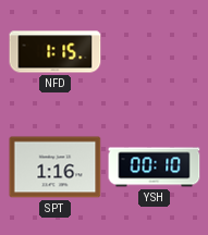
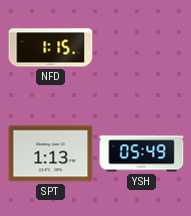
SPT: 1:16 -> 1:13
YSH: 00:10 -> 05:49
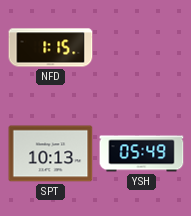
SPT: 1:13 -> 10:13
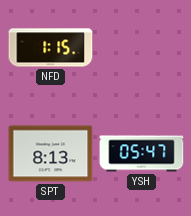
SPT: 10:13 -> 8:13
YSH: 05:49 -> 05:47
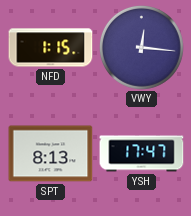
VWY: none -> 12:16
YSH: 05:47 -> 17:47
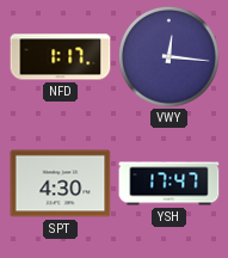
NFD: 1:15 -> 1:17
SPT: 8:13 -> 4:30
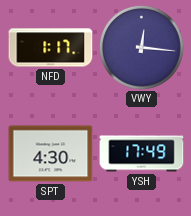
YSH: 17:47 -> 17:49
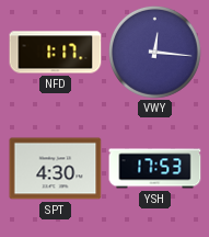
YSH: 17:49 -> 17:53
